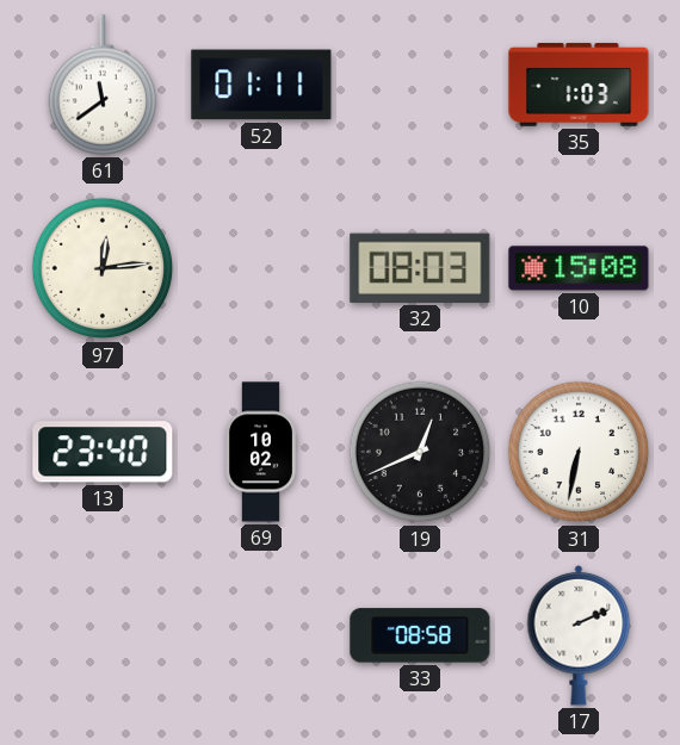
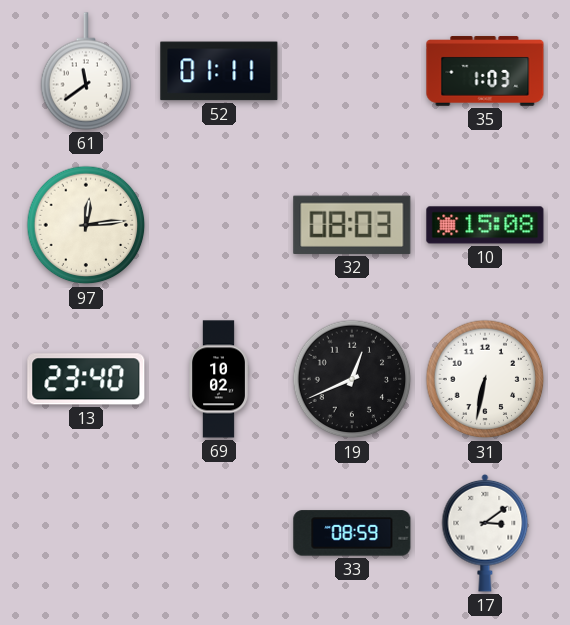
33: 08:58 -> 08:59
17: 2:11 -> 3:09
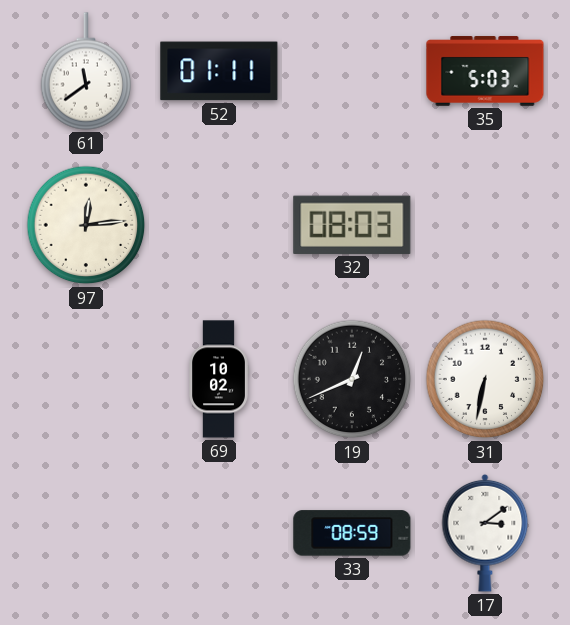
35: 1:03 -> 5:03
10: 15:08 -> none
13: 23:40 -> none
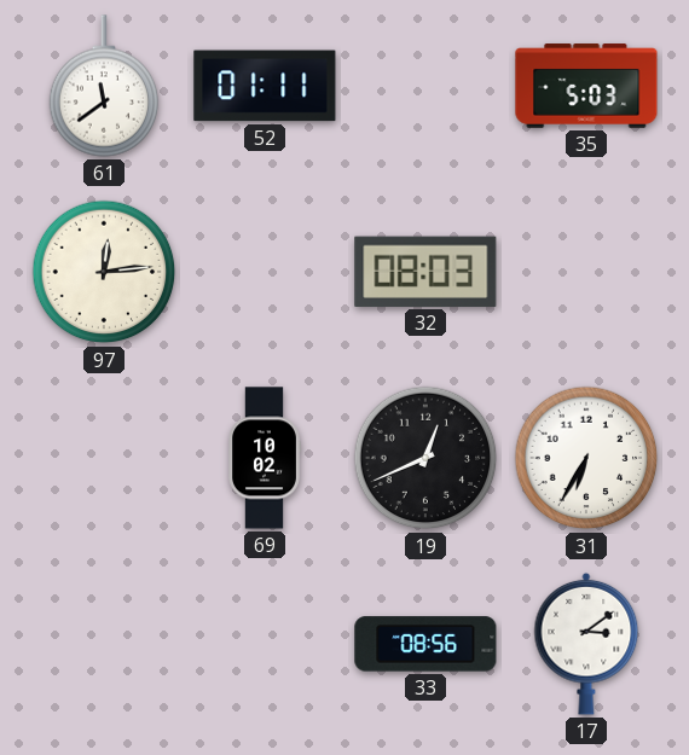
31: 6:32 -> 6:35
33: 08:59 -> 08:56
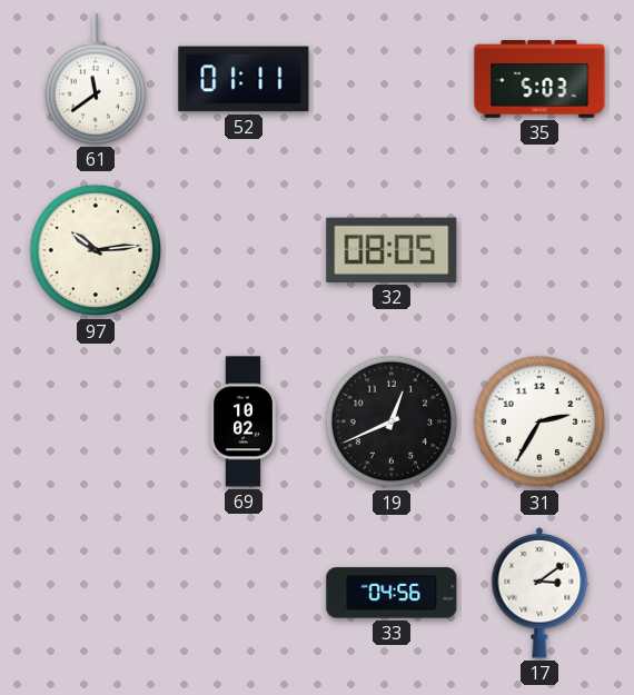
97: 12:14 -> 10:14
32: 08:03 -> 08:05
31: 6:35 -> 2:35
33: 08:56 -> 04:56
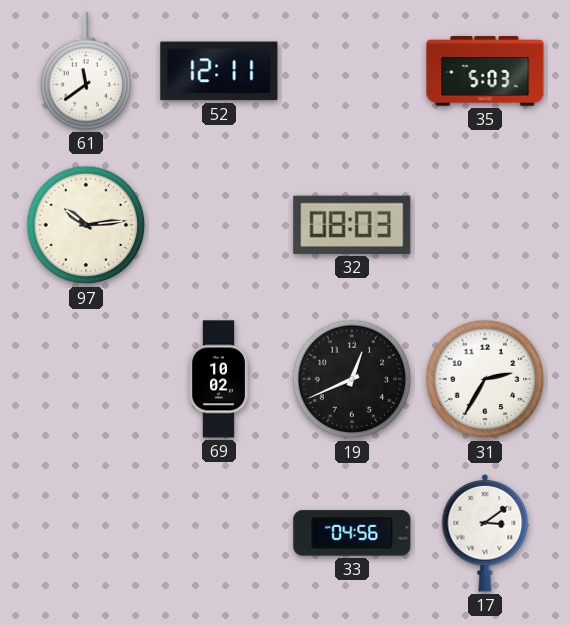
52: 01:11 -> 12:11
32: 08:05 -> 08:03
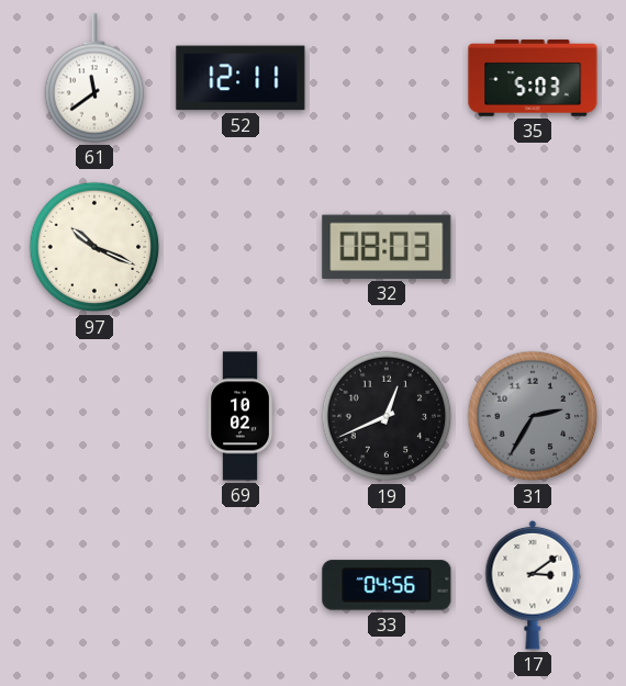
97: 10:14 -> 10:19
31 dial: white -> grey
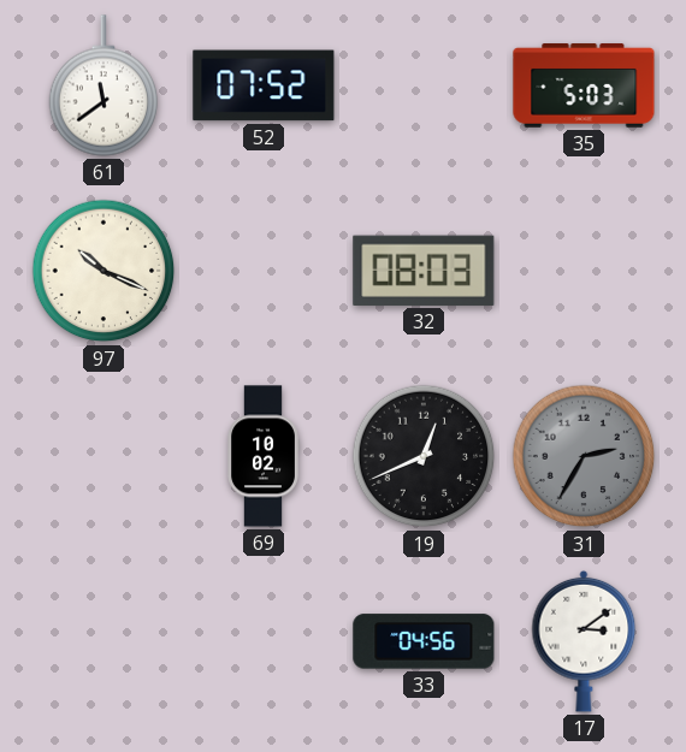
52: 12:11 -> 07:52
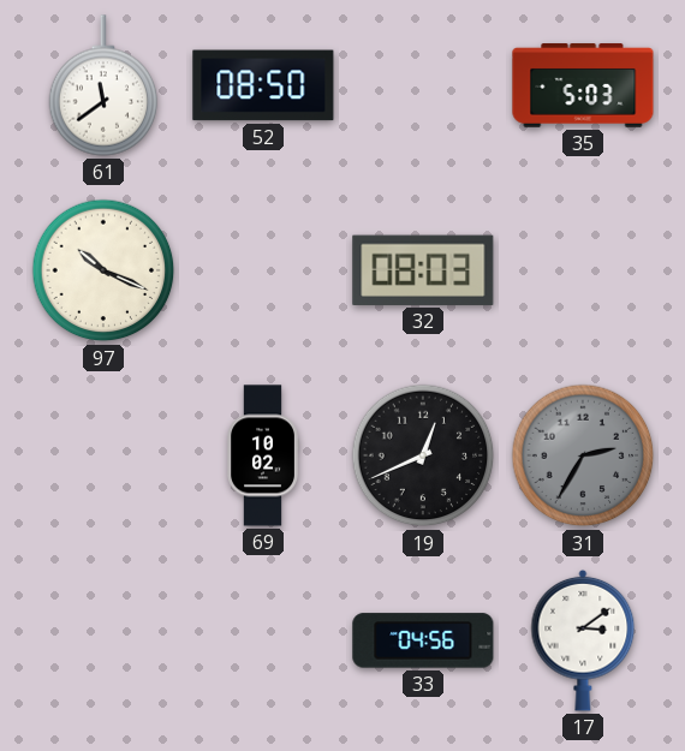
52: 07:52 -> 08:50
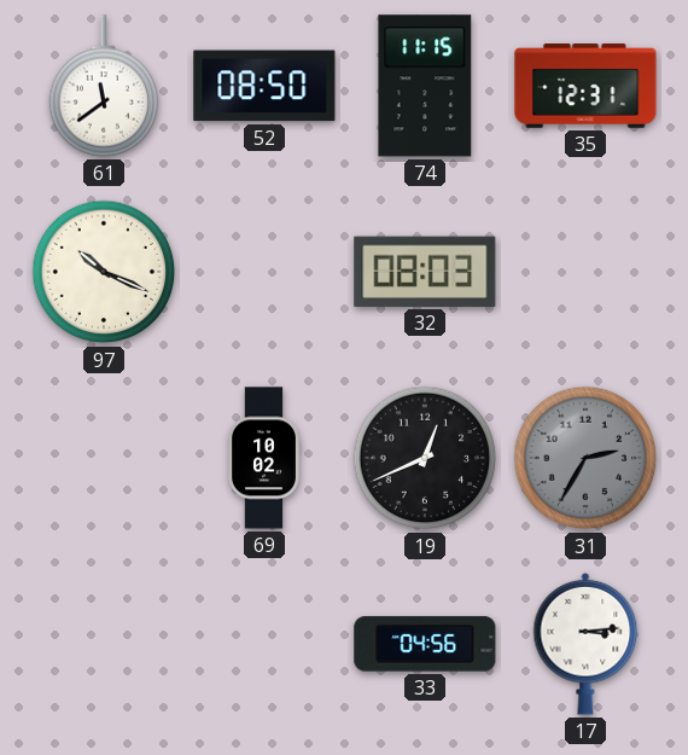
74: none -> 11:15
35: 5:03 -> 12:31
17: 3:09 -> 3:14
